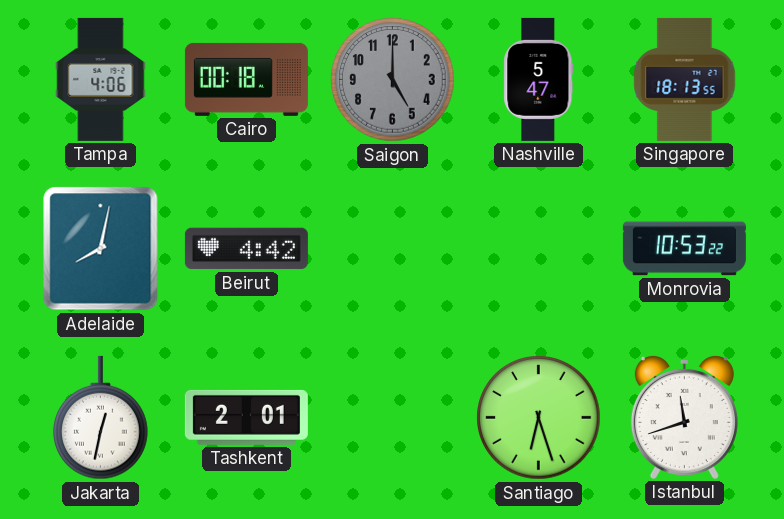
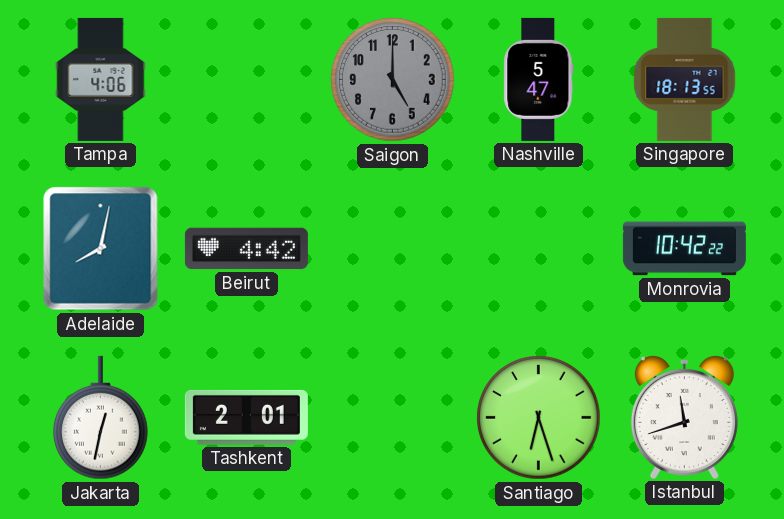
Cairo: 00:18 -> none
Monrovia: 10:53 -> 10:42
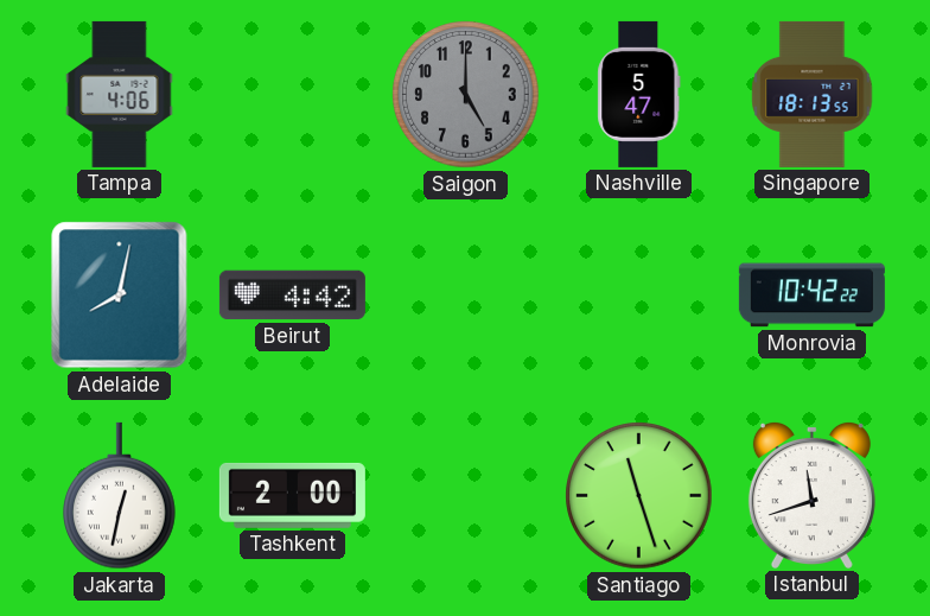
Tashkent: 2:01 -> 2:00
Santiago: 6:27 -> 11:27
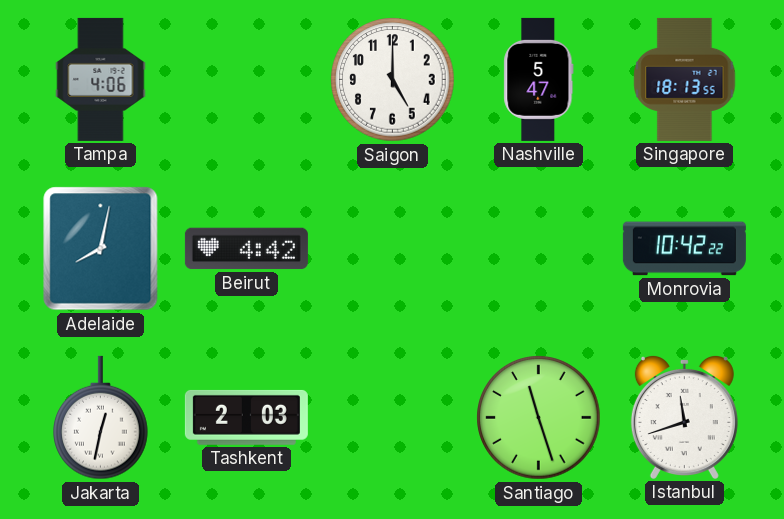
Saigon dial: grey -> white
Tashkent: 2:00 -> 2:03
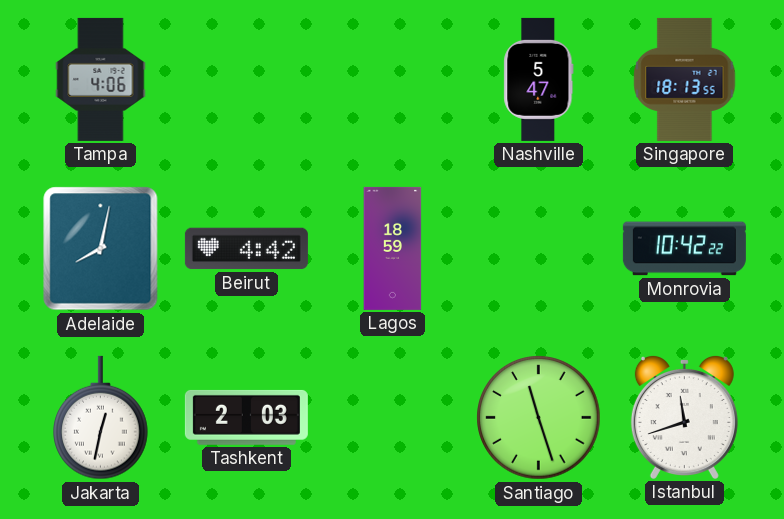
Saigon: 5:00 -> none
Lagos: none -> 18:59
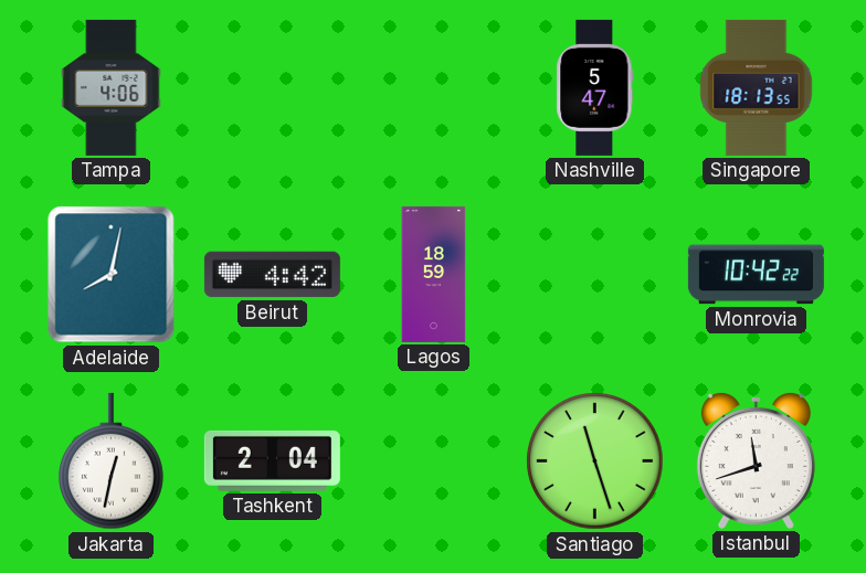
Tashkent: 2:03 -> 2:04
